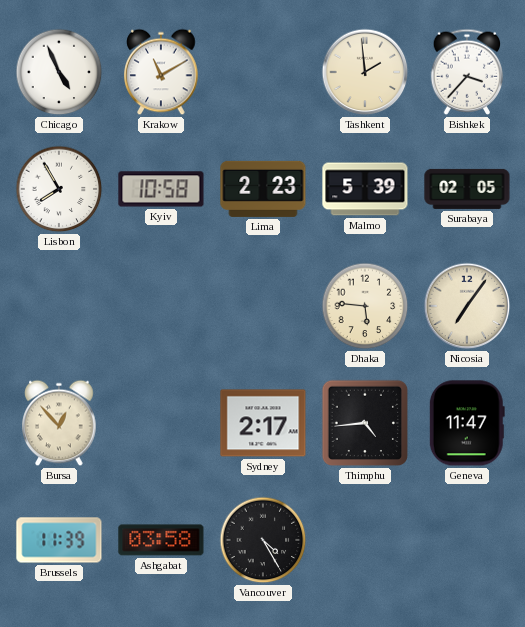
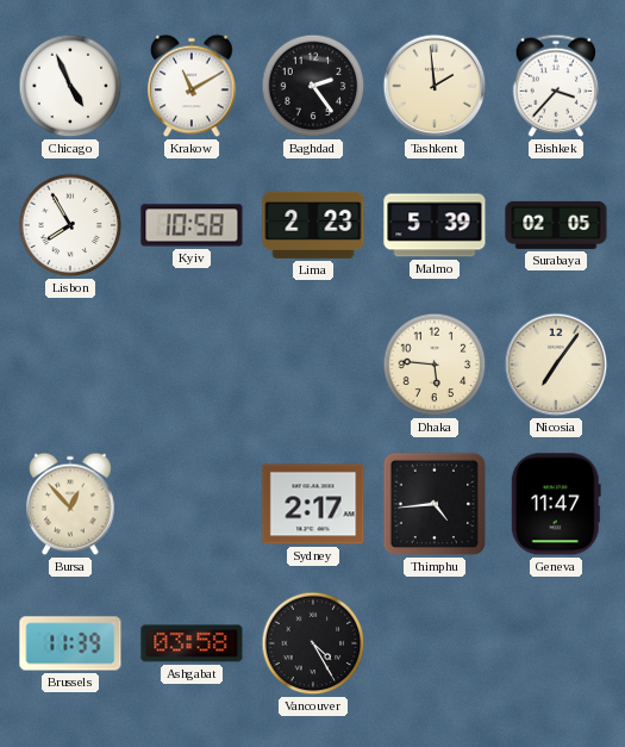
Baghdad: none -> 2:24
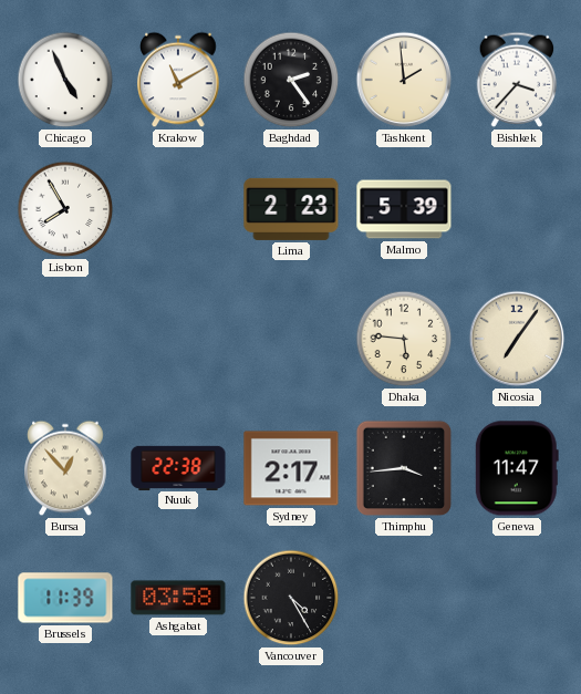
Kyiv: 10:58 -> none
Surabaya: 02:05 -> none
Nuuk: none -> 22:38
Thimphu: 4:44 -> 3:44
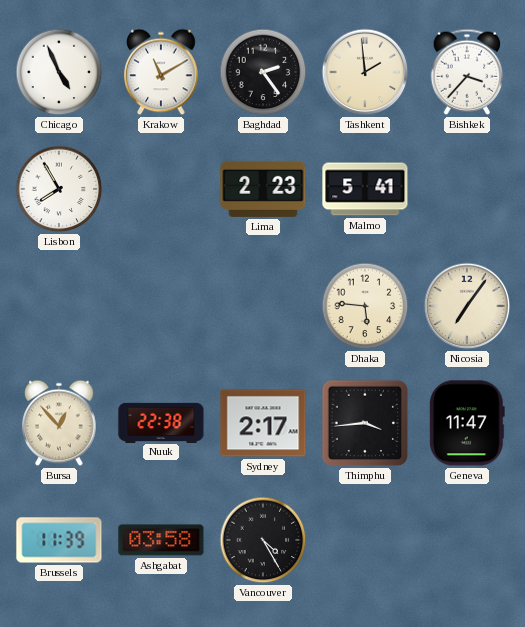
Malmo: 5:39 -> 5:41
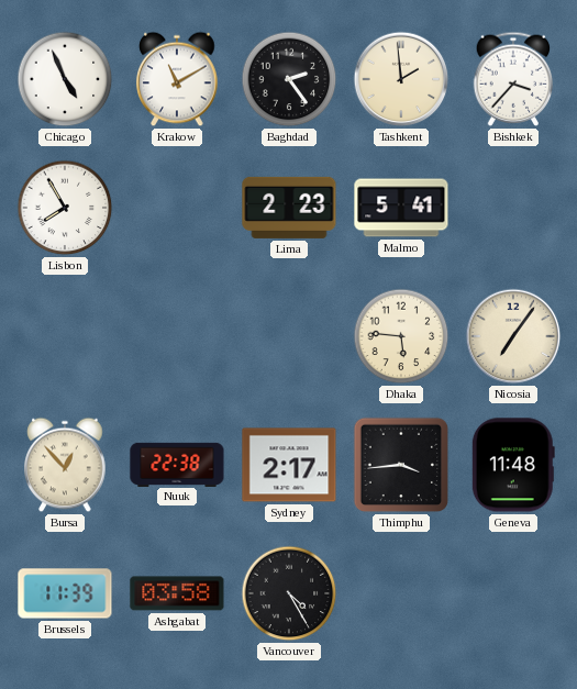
Geneva: 11:47 -> 11:48
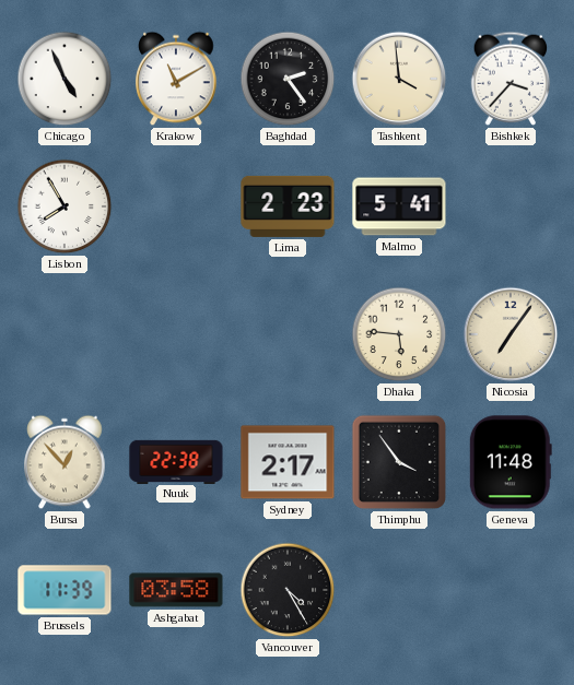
Tashkent: 1:59 -> 3:59
Thimphu: 3:44 -> 3:54
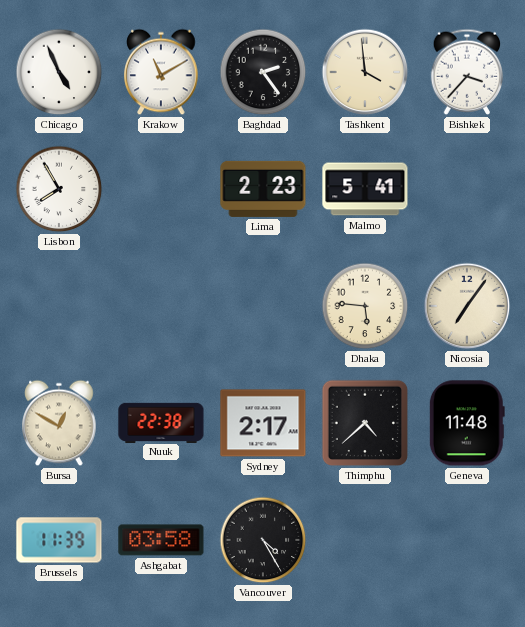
Bursa: 12:53 -> 12:50
Thimphu: 3:54 -> 4:38
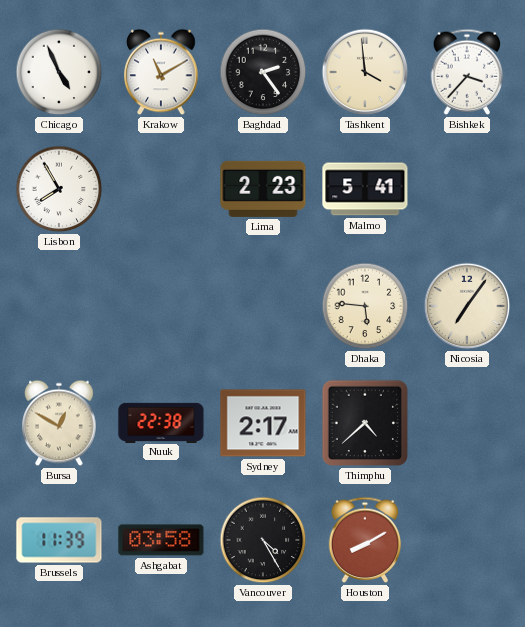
Geneva: 11:48 -> none
Houston: none -> 8:10
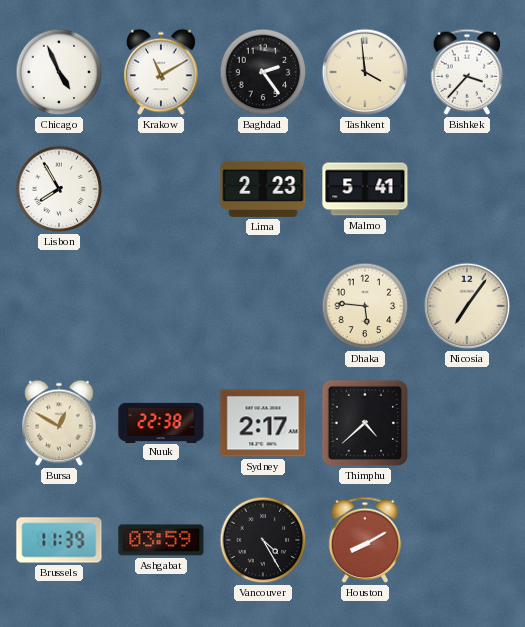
Ashgabat: 03:58 -> 03:59
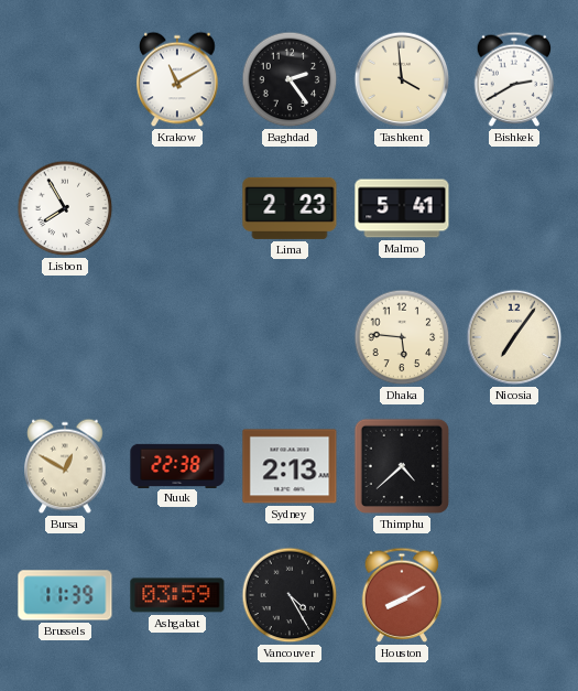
Chicago: 4:56 -> none
Bishkek: 3:37 -> 2:40
Sydney: 2:17 -> 2:13
